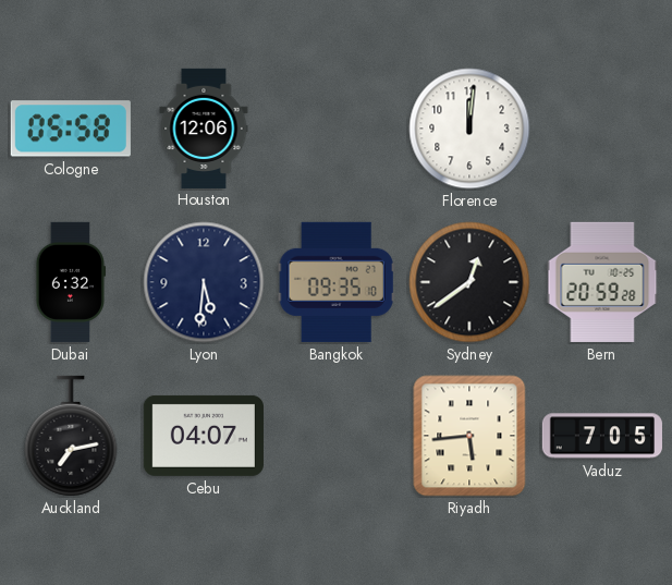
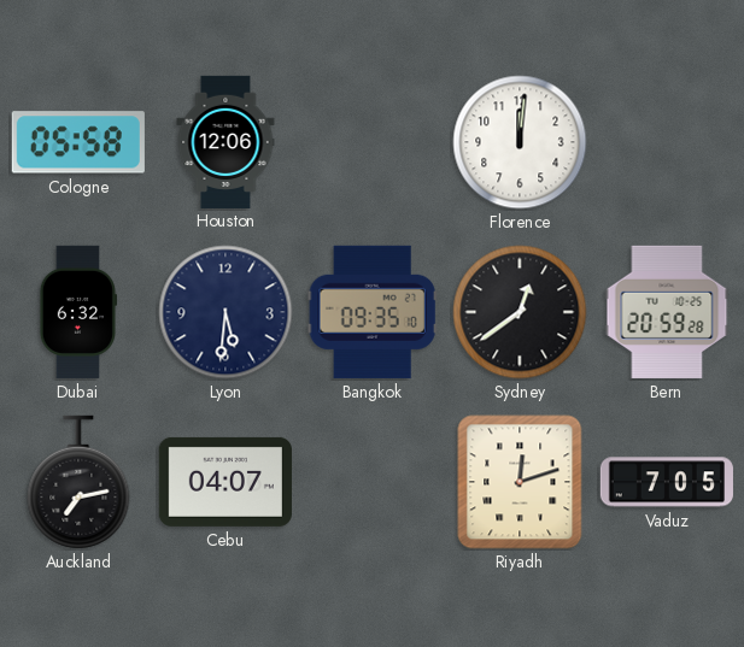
Riyadh: 5:44 -> 12:12
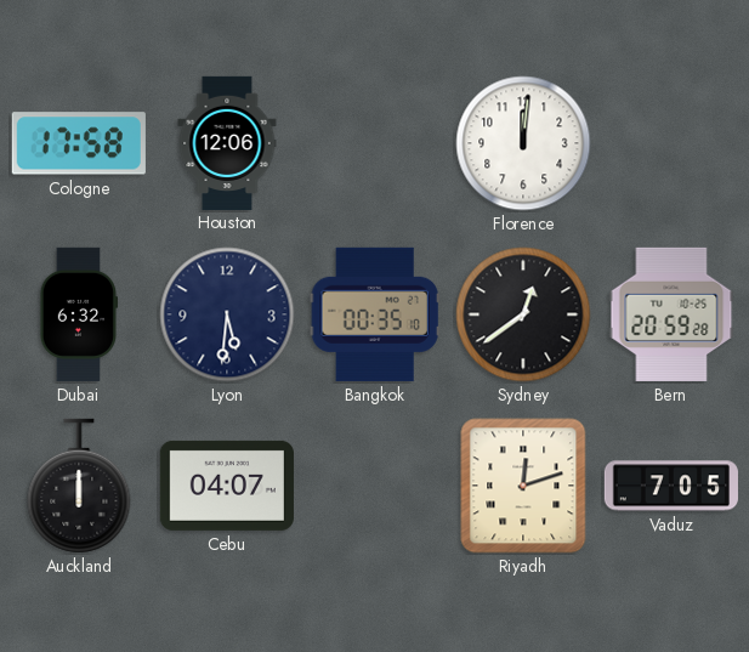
Cologne: 05:58 -> 17:58
Bangkok: 09:35 -> 00:35
Auckland: 7:13 -> 12:00
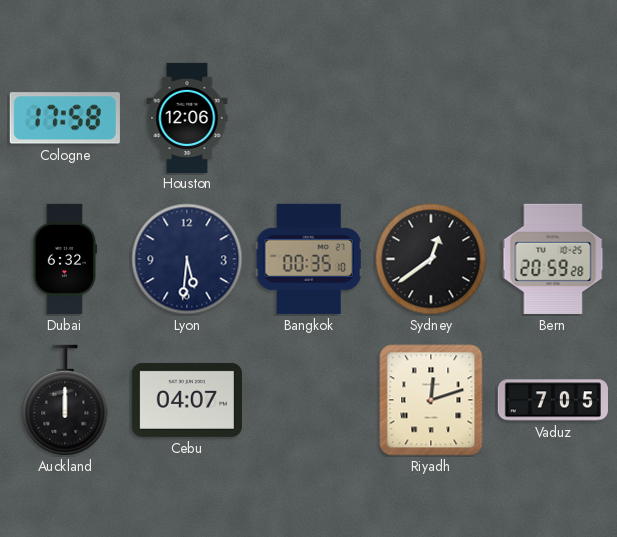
Florence: 12:01 -> none
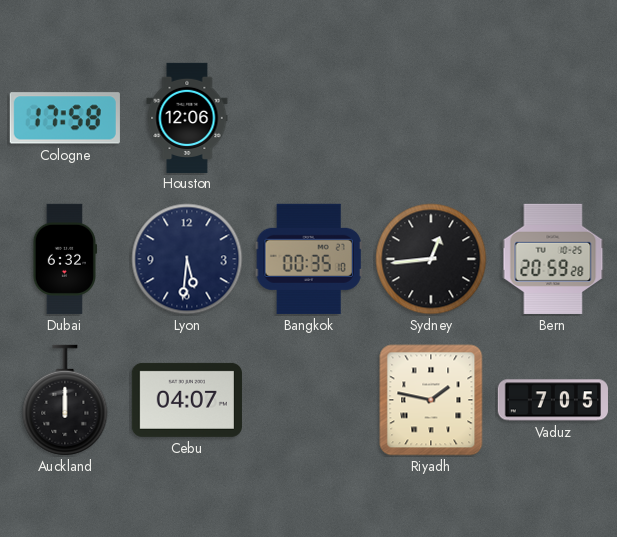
Sydney: 12:39 -> 12:44
Riyadh: 12:12 -> 1:47
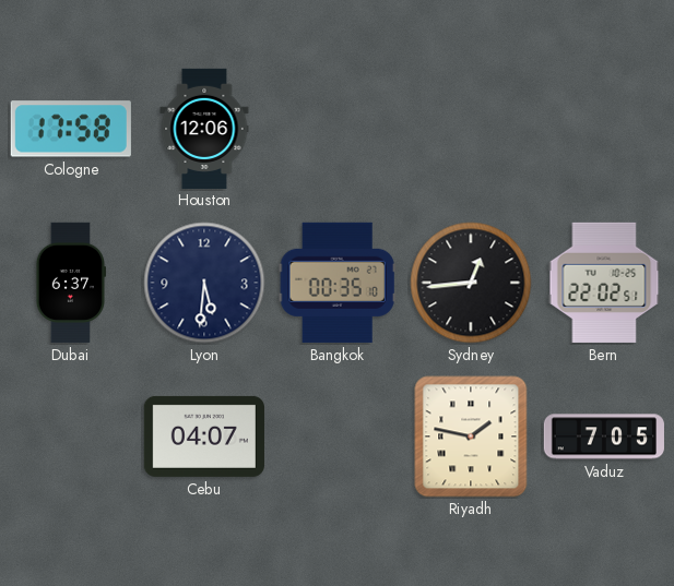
Dubai: 6:32 -> 6:37
Bern: 20:59 -> 22:02
Auckland: 12:00 -> none
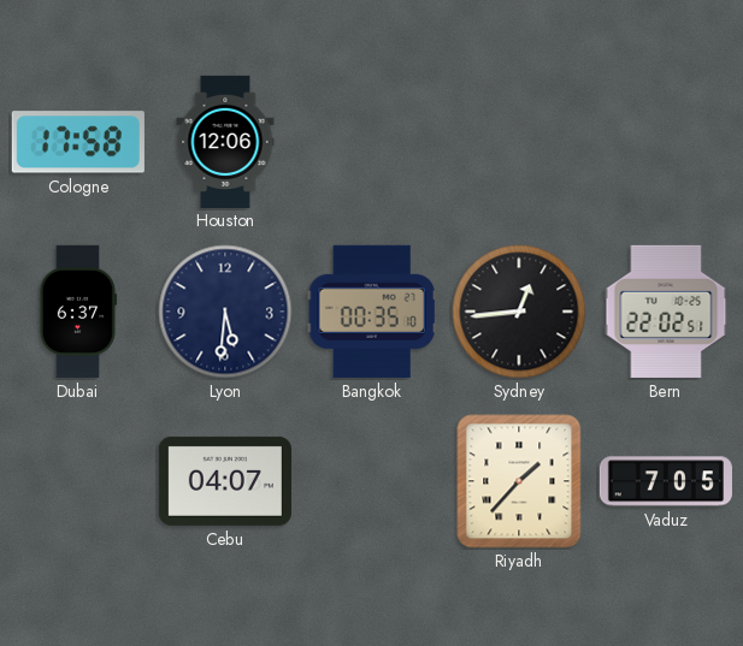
Riyadh: 1:47 -> 1:37
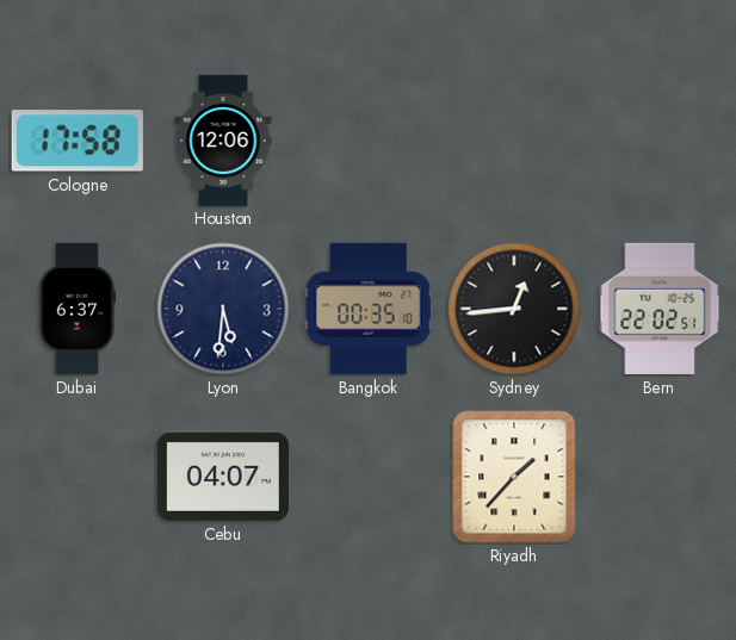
Vaduz: 7:05 -> none
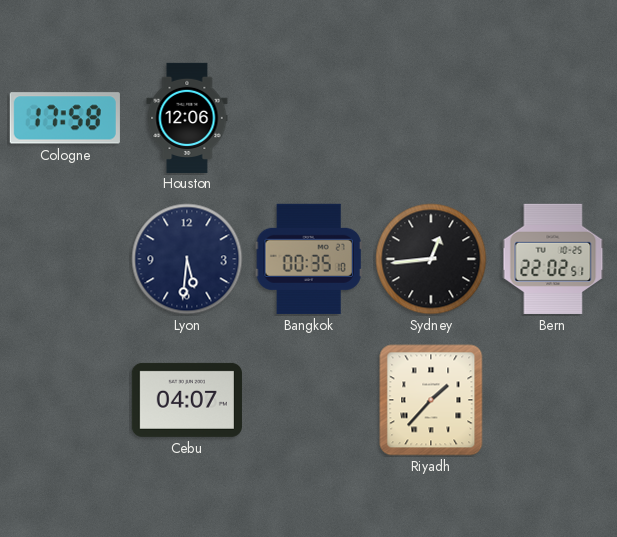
Dubai: 6:37 -> none
